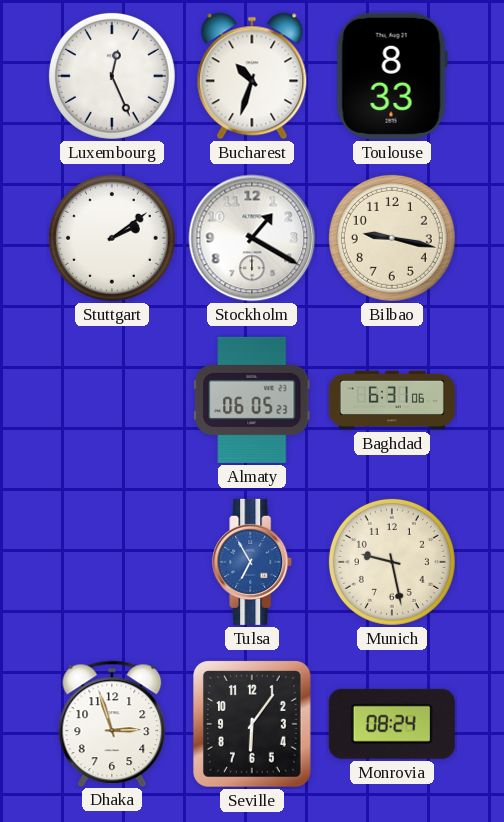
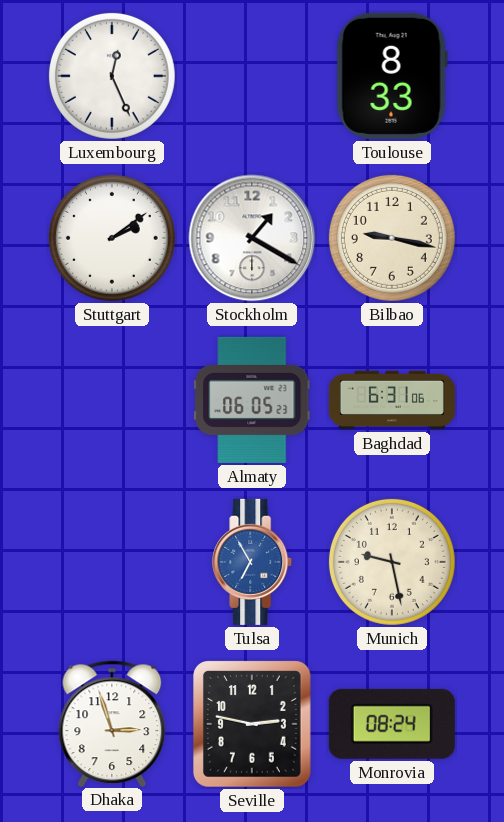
Bucharest: 10:33 -> none
Seville: 6:06 -> 2:47
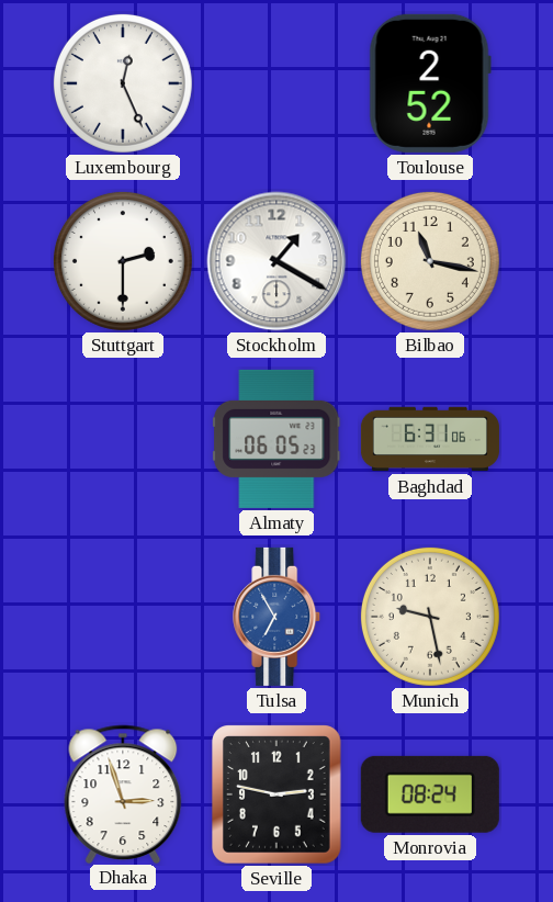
Toulouse: 8:33 -> 2:52
Stuttgart: 2:09 -> 2:30
Bilbao: 9:17 -> 11:17
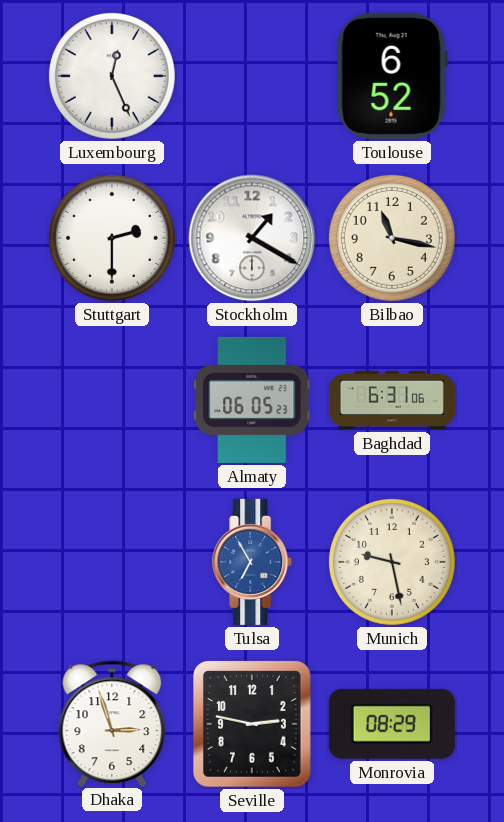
Toulouse: 2:52 -> 6:52
Monrovia: 08:24 -> 08:29
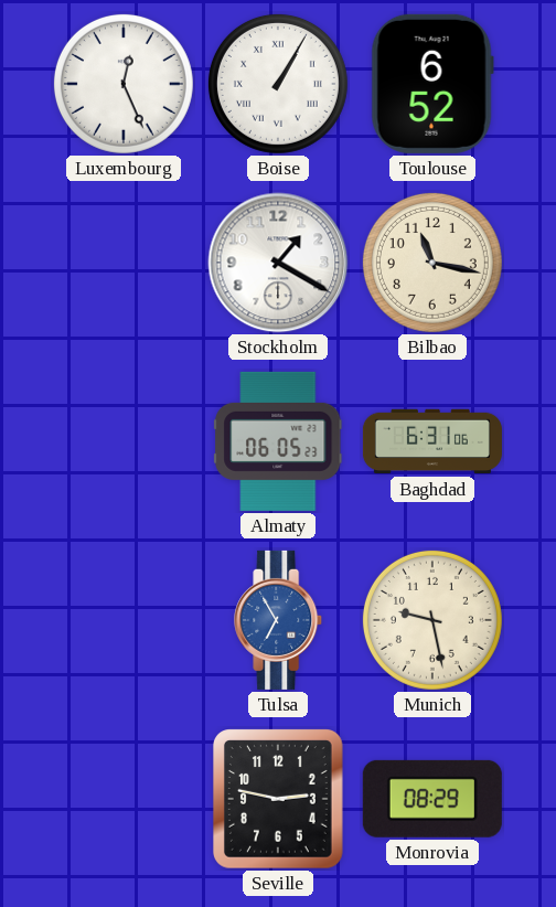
Boise: none -> 1:05
Stuttgart: 2:30 -> none
Dhaka: 2:57 -> none
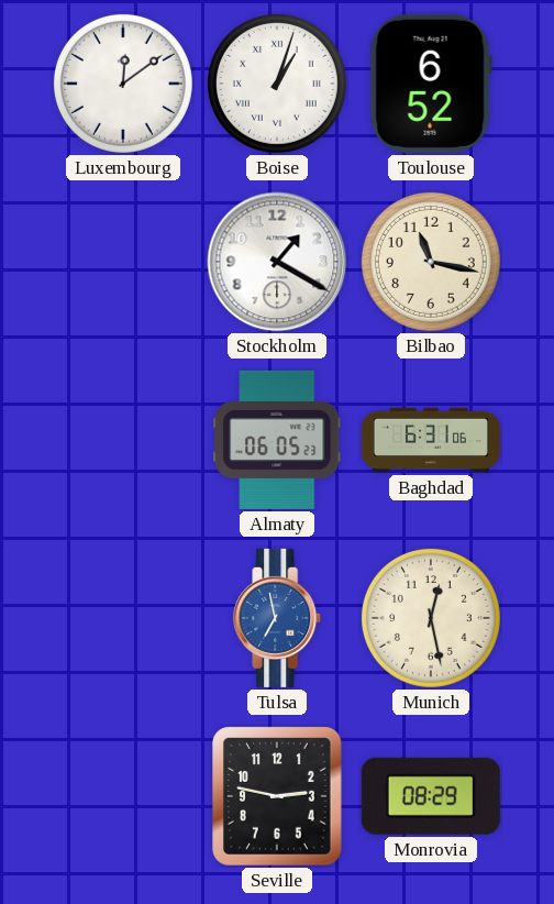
Luxembourg: 12:26 -> 12:09
Boise: 1:05 -> 1:03
Tulsa: 6:55 -> 6:58
Munich: 9:28 -> 12:28
